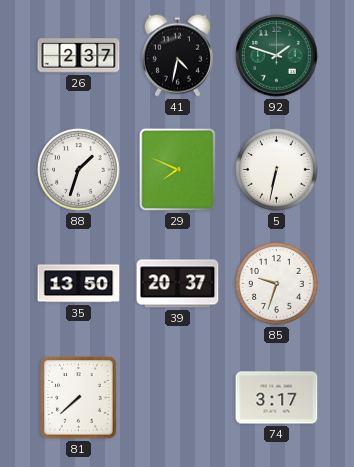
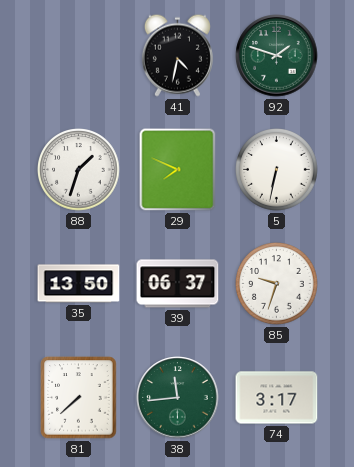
26: 2:37 -> none
39: 20:37 -> 06:37
38: none -> 11:44
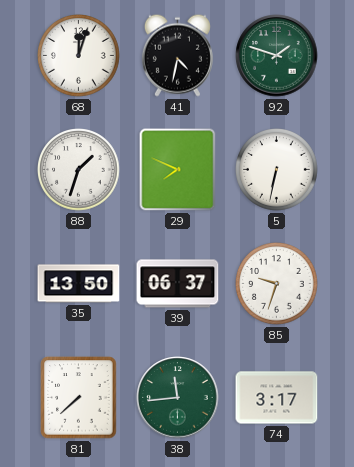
68: none -> 12:03
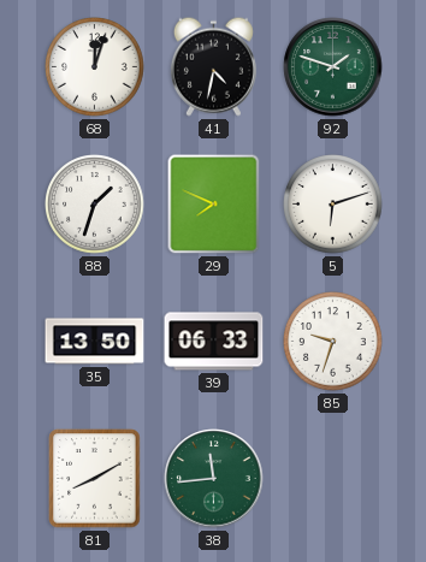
5: 6:32 -> 6:12
39: 06:37 -> 06:33
81: 7:38 -> 8:10
74: 3:17 -> none
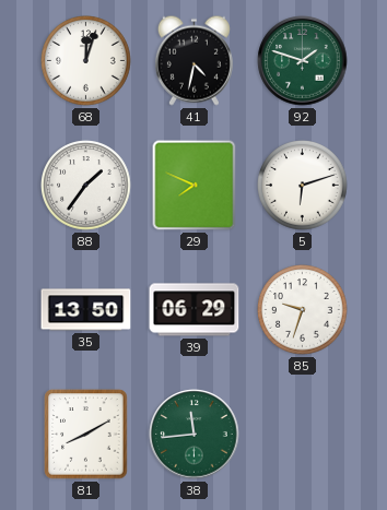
88: 1:33 -> 1:36
39: 06:33 -> 06:29
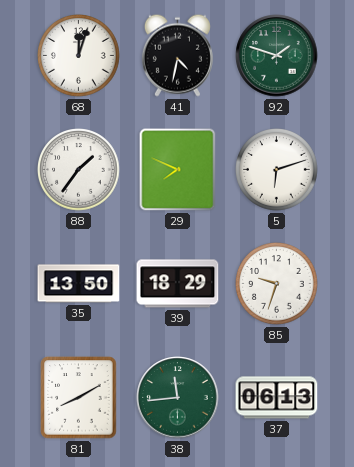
39: 06:29 -> 18:29
37: none -> 06:13
